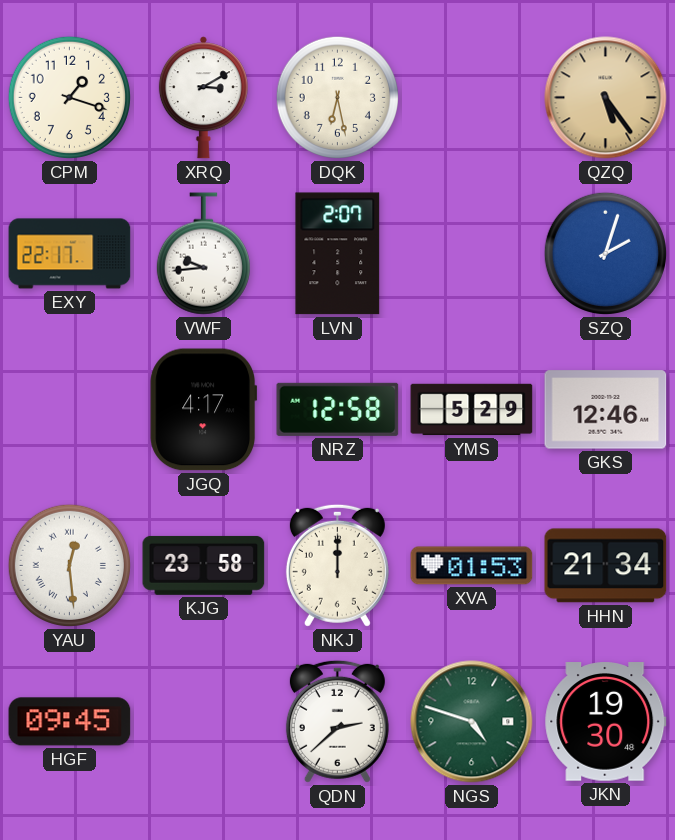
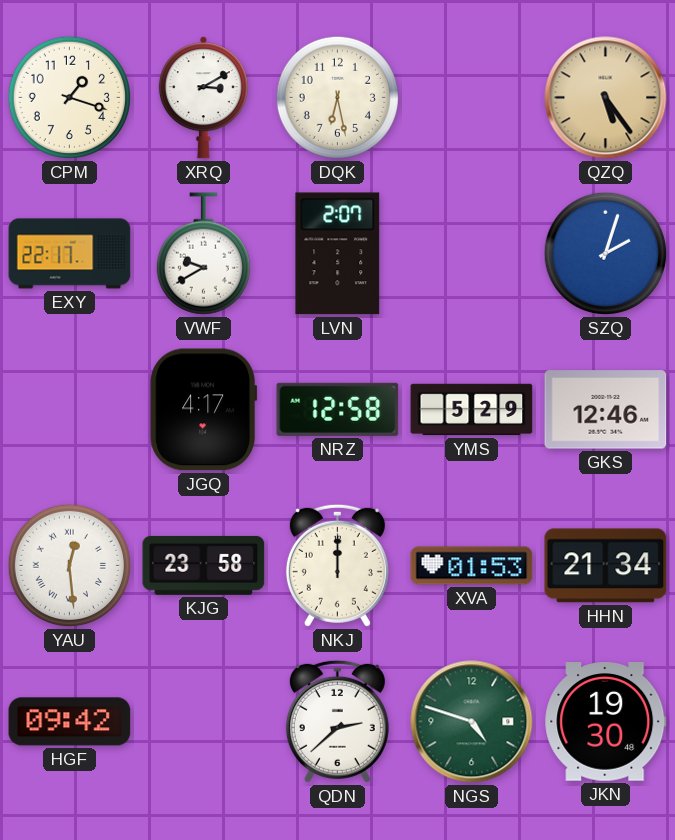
VWF: 9:44 -> 9:40
HGF: 09:45 -> 09:42
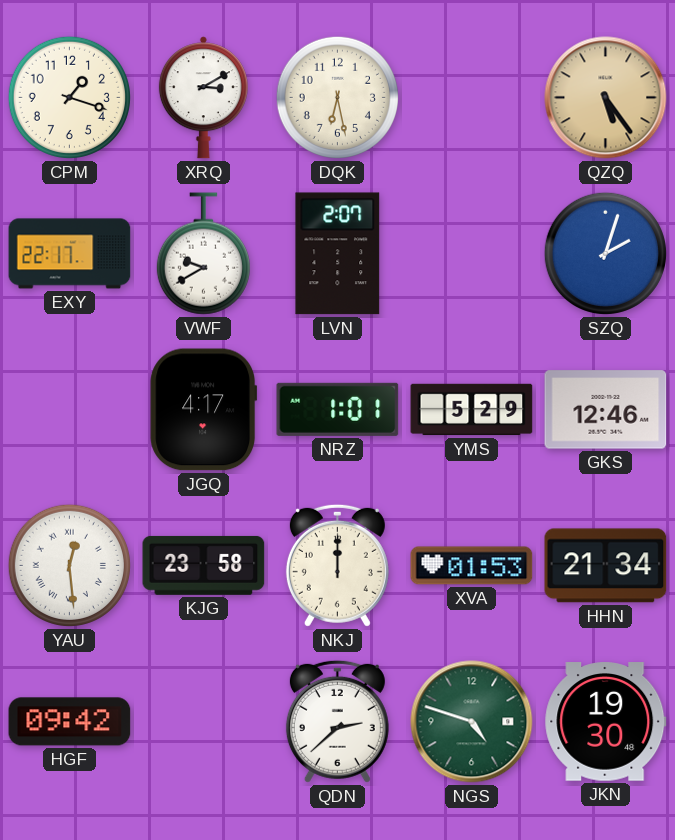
NRZ: 12:58 -> 1:01
